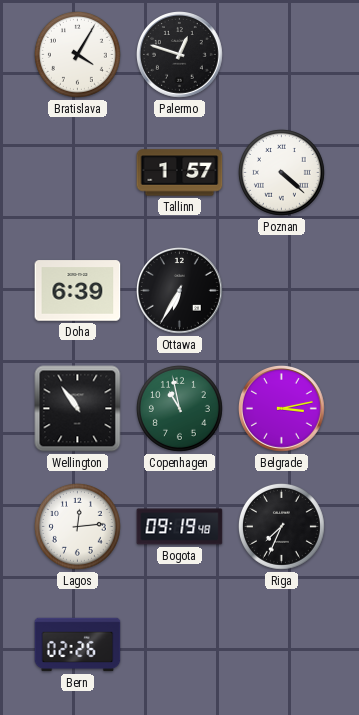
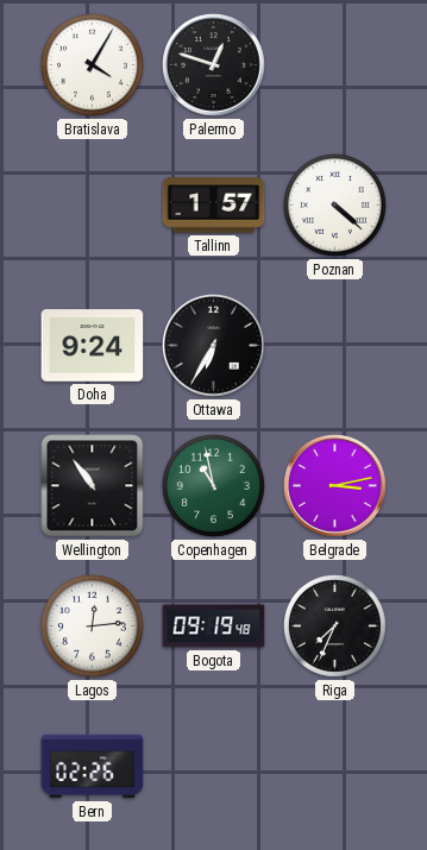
Doha: 6:39 -> 9:24
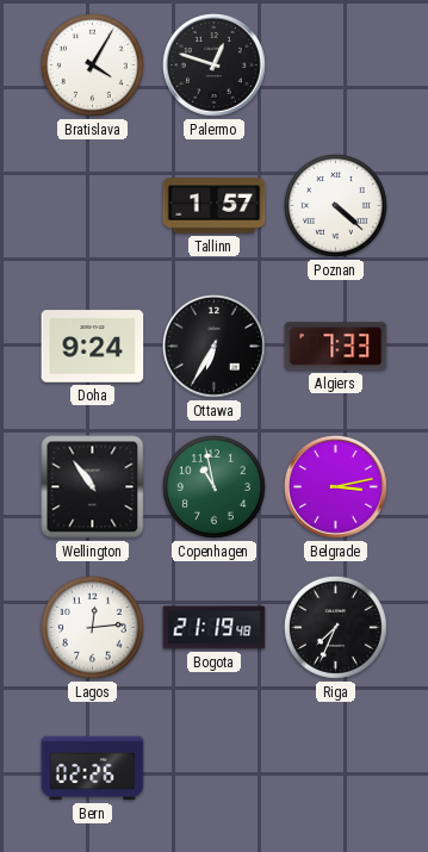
Algiers: none -> 7:33
Bogota: 09:19 -> 21:19
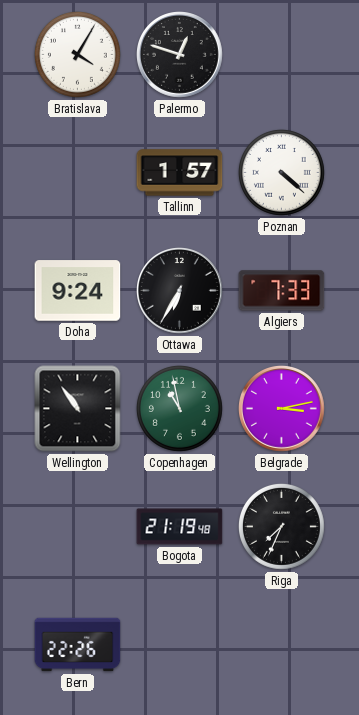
Lagos: 12:14 -> none
Bern: 02:26 -> 22:26
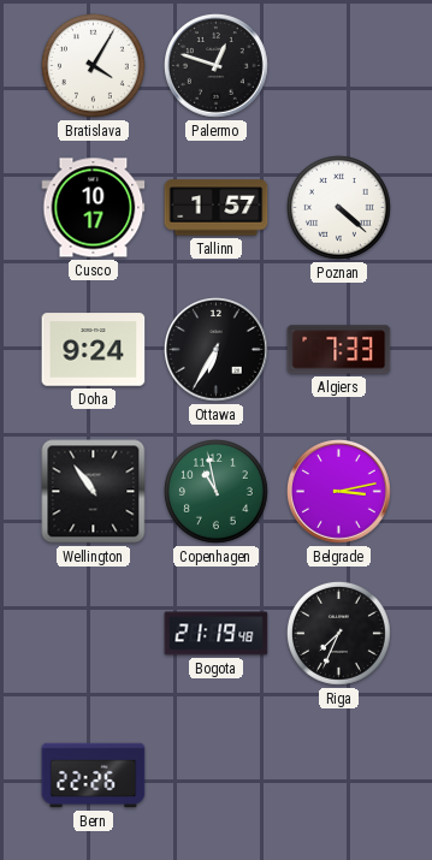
Cusco: none -> 10:17
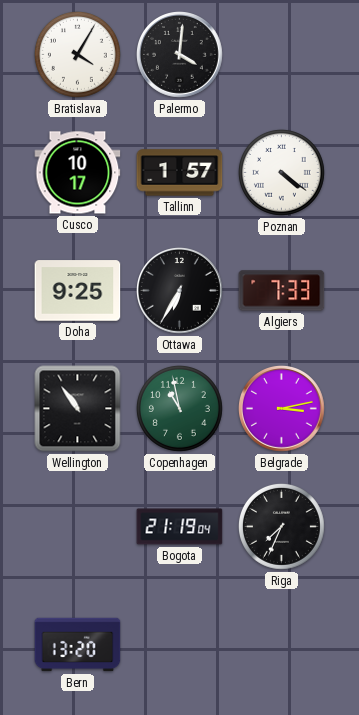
Palermo: 12:48 -> 4:01
Poznan: 4:22 -> 4:21
Doha: 9:24 -> 9:25
Bogota: 21:19:48 -> 21:19:04
Bern: 22:26 -> 13:20
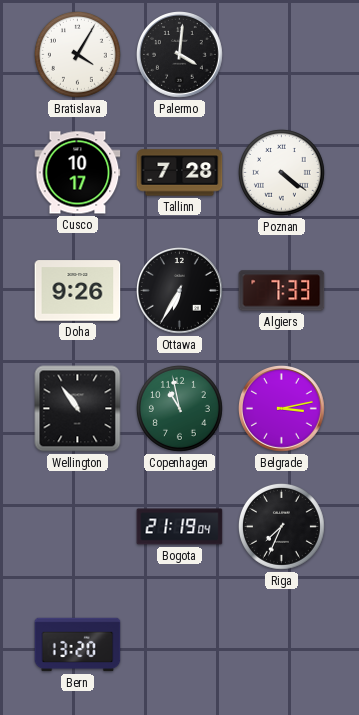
Tallinn: 1:57 -> 7:28
Doha: 9:25 -> 9:26
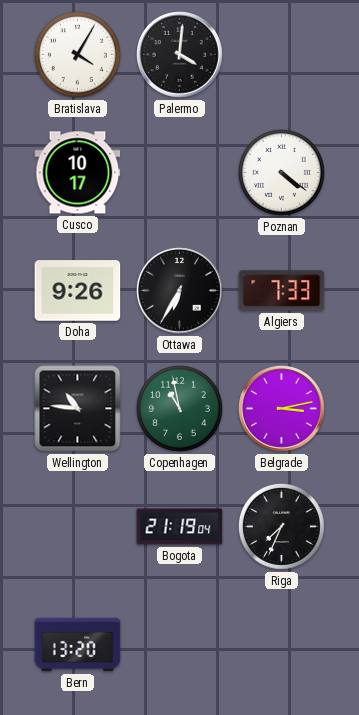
Tallinn: 7:28 -> none
Wellington: 10:54 -> 10:46
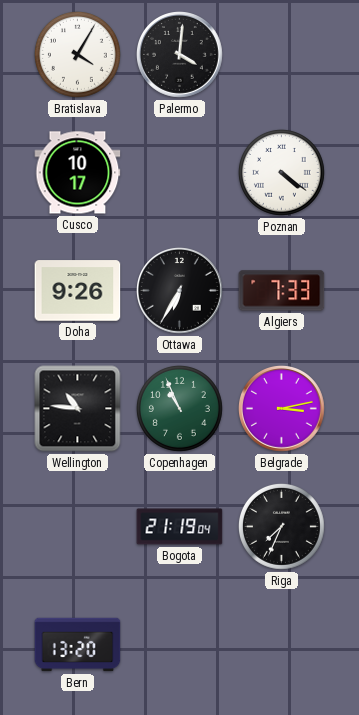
Copenhagen: 10:58 -> 10:56
